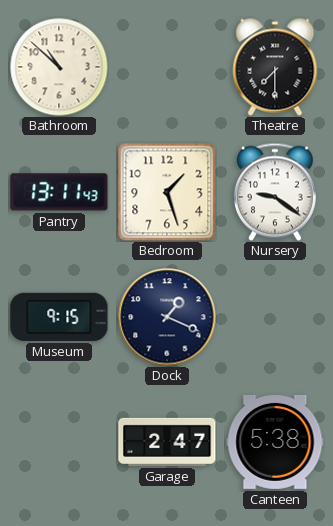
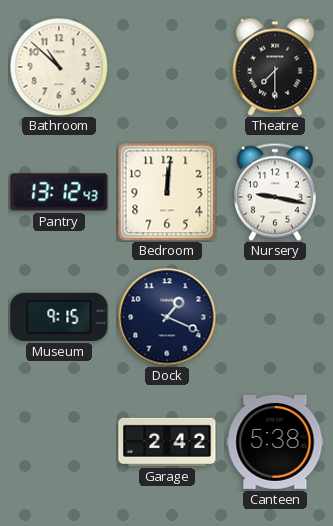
Pantry: 13:11 -> 13:12
Bedroom: 1:27 -> 12:01
Nursery: 9:21 -> 9:17
Garage: 2:47 -> 2:42
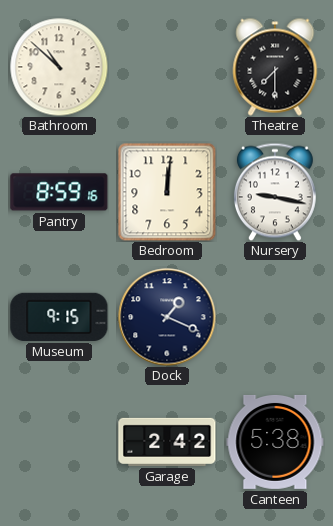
Pantry: 13:12 -> 8:59
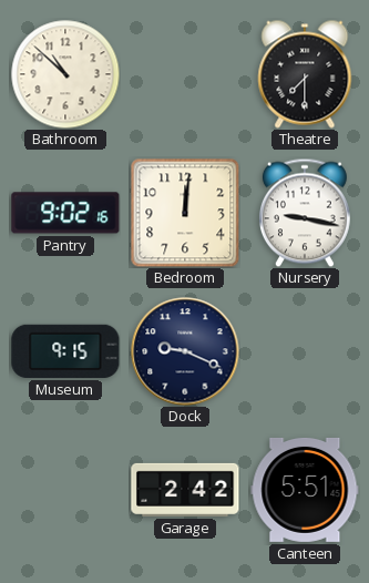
Pantry: 8:59 -> 9:02
Dock: 1:19 -> 9:19
Canteen: 5:38 -> 5:51
